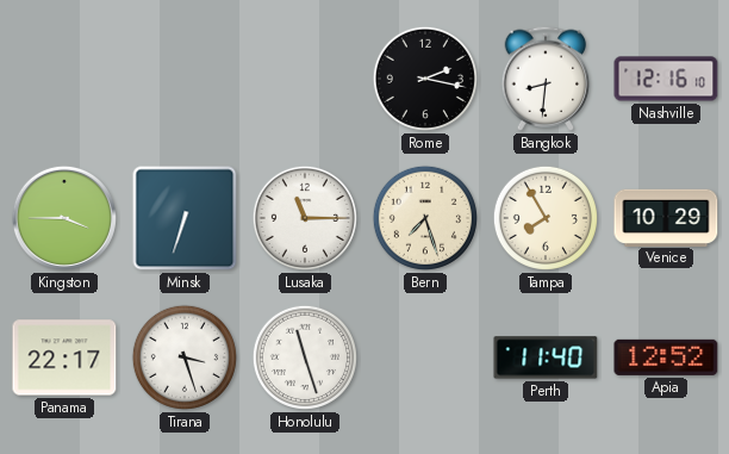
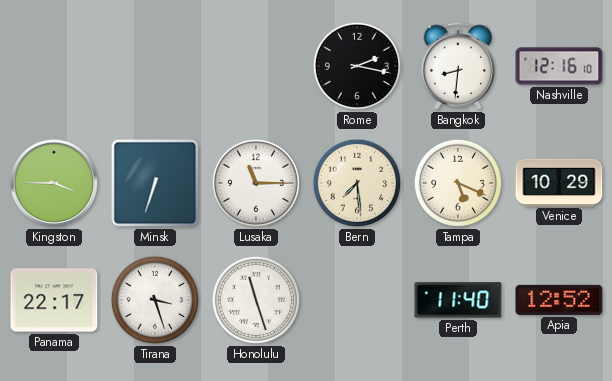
Bern: 7:27 -> 7:29
Tampa: 7:55 -> 5:19
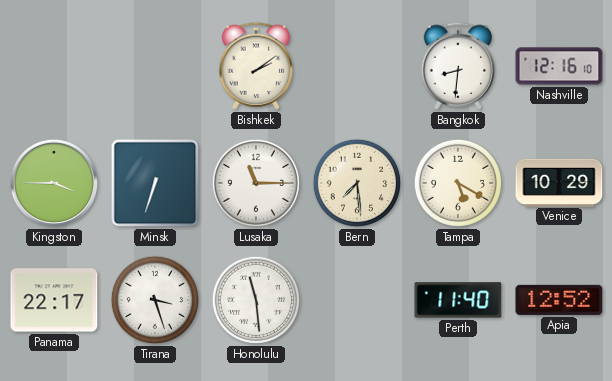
Bishkek: none -> 2:09
Rome: 2:17 -> none
Tampa: 5:19 -> 5:20
Honolulu: 11:27 -> 11:29
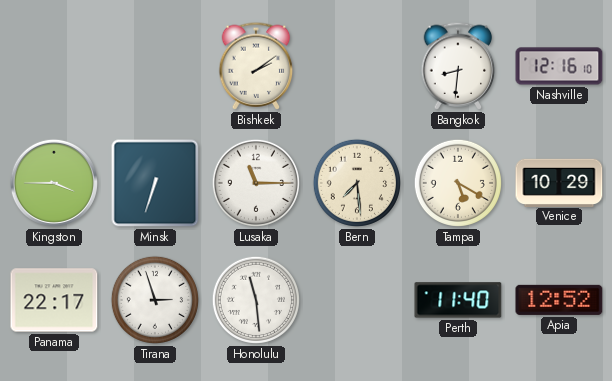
Tirana: 3:27 -> 2:57
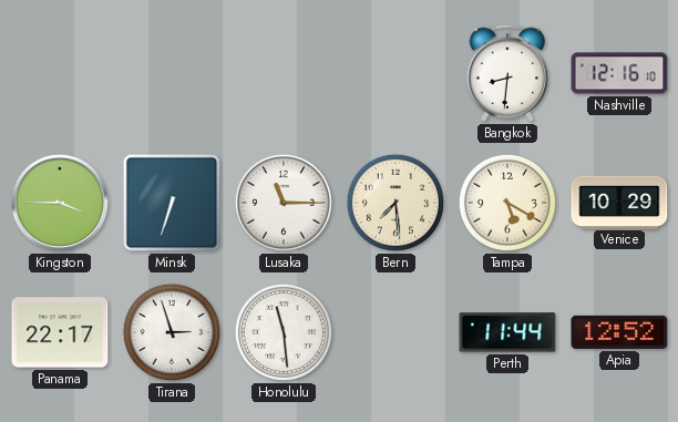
Bishkek: 2:09 -> none
Perth: 11:40 -> 11:44
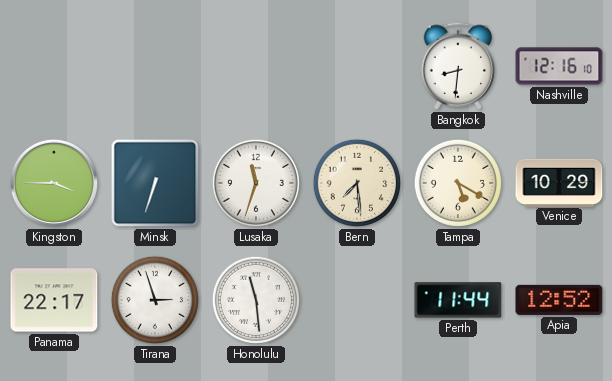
Lusaka: 11:15 -> 11:33
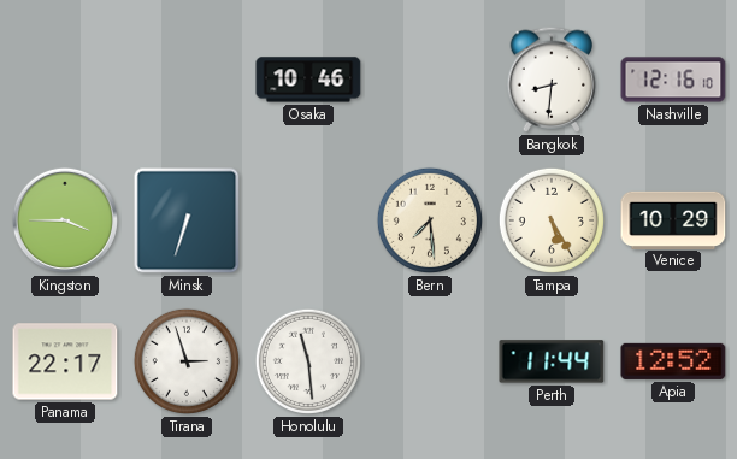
Osaka: none -> 10:46
Lusaka: 11:33 -> none
Tampa: 5:20 -> 5:25
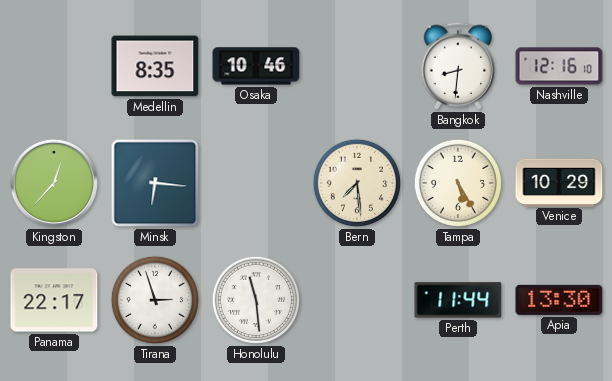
Medellin: none -> 8:35
Kingston: 3:45 -> 12:37
Minsk: 6:33 -> 6:16
Apia: 12:52 -> 13:30
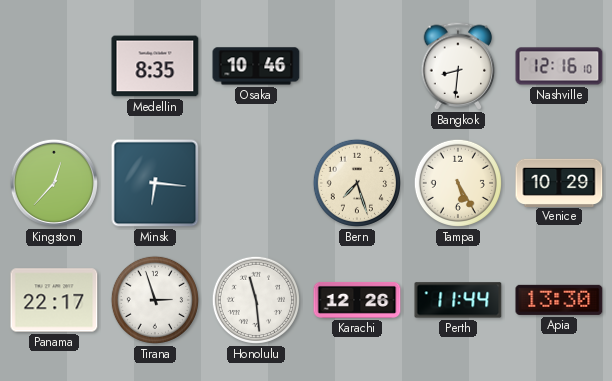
Bern: 7:29 -> 7:27
Karachi: none -> 12:26
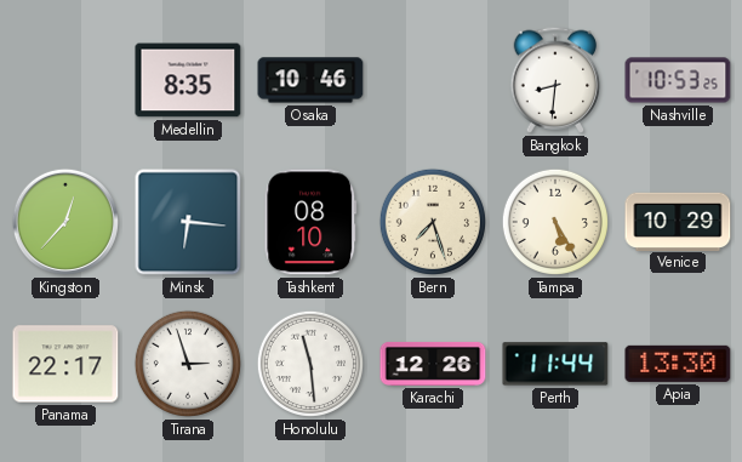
Nashville: 12:16 -> 10:53
Tashkent: none -> 08:10
